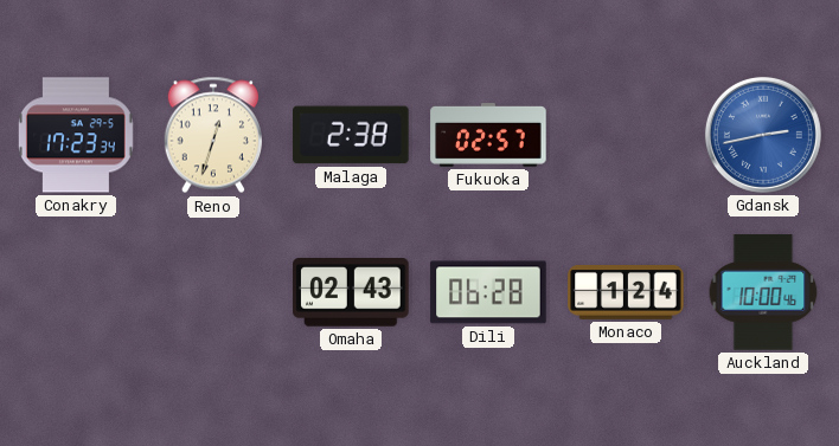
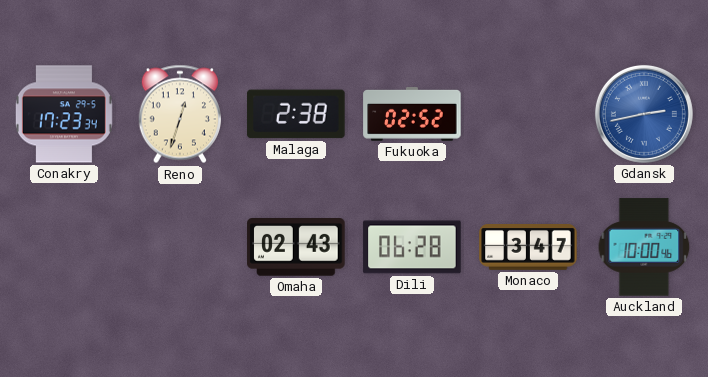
Fukuoka: 02:57 -> 02:52
Monaco: 1:24 -> 3:47
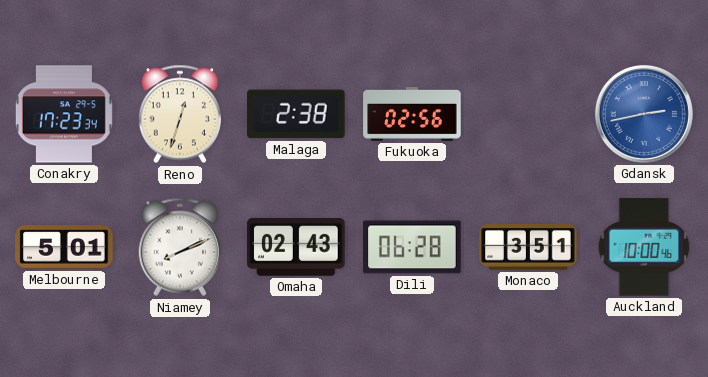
Fukuoka: 02:52 -> 02:56
Melbourne: none -> 5:01
Niamey: none -> 8:11
Monaco: 3:47 -> 3:51
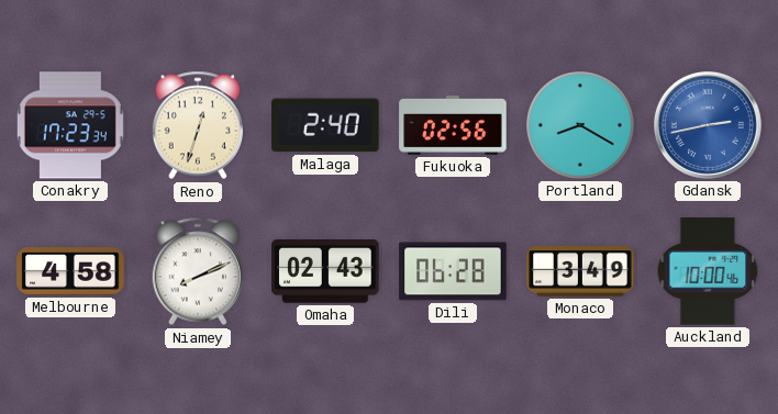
Malaga: 2:38 -> 2:40
Portland: none -> 8:20
Melbourne: 5:01 -> 4:58
Monaco: 3:51 -> 3:49
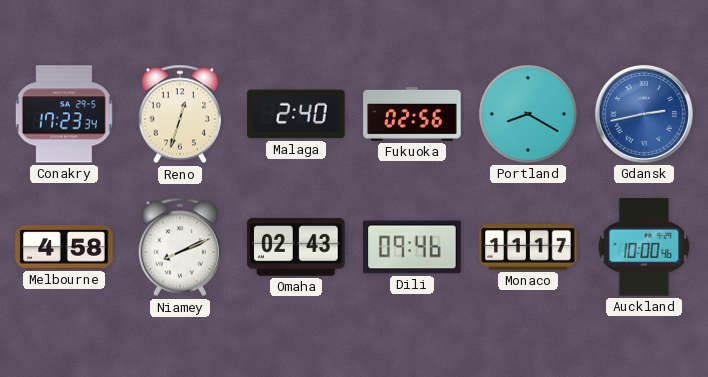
Dili: 06:28 -> 09:46
Monaco: 3:49 -> 11:17
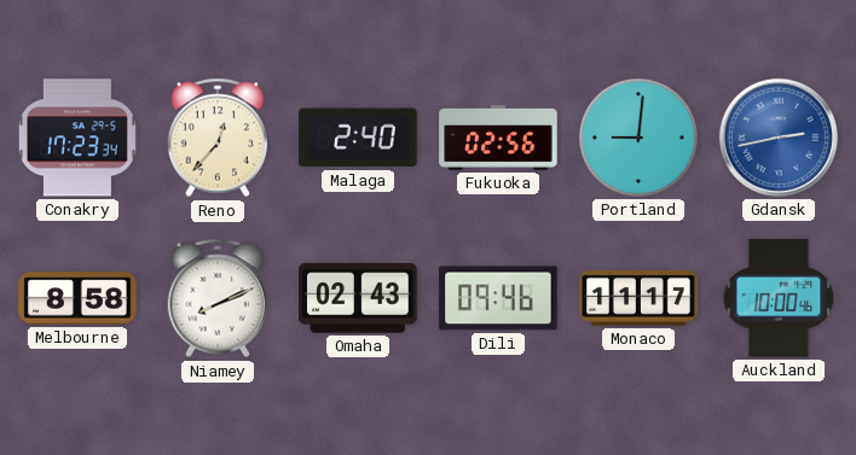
Reno: 12:33 -> 12:37
Portland: 8:20 -> 9:01
Melbourne: 4:58 -> 8:58
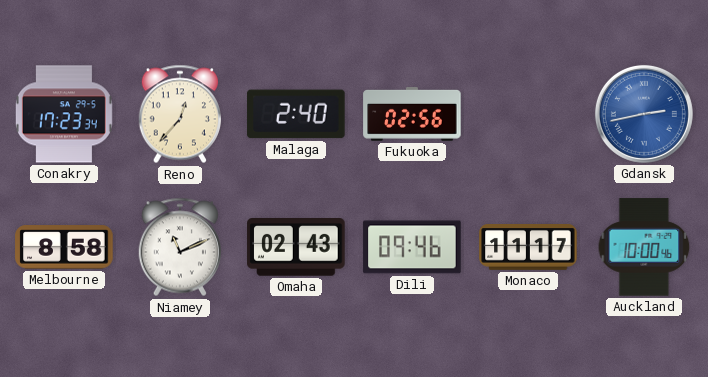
Portland: 9:01 -> none
Niamey: 8:11 -> 11:11
